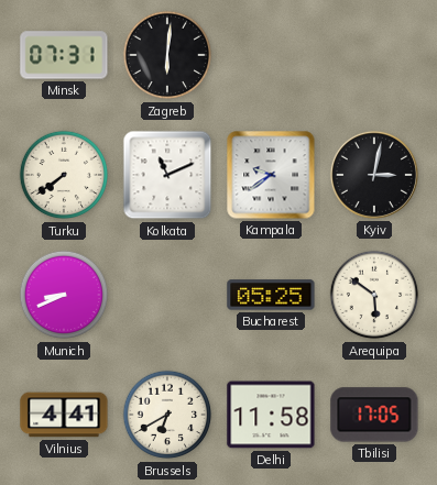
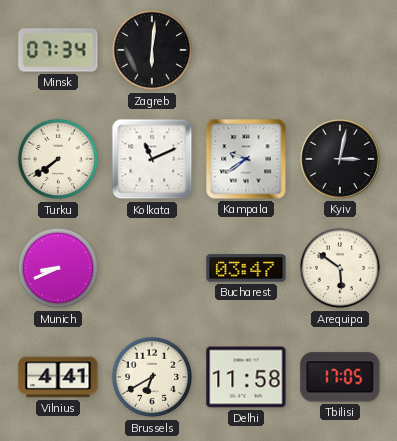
Minsk: 07:31 -> 07:34
Bucharest: 05:25 -> 03:47
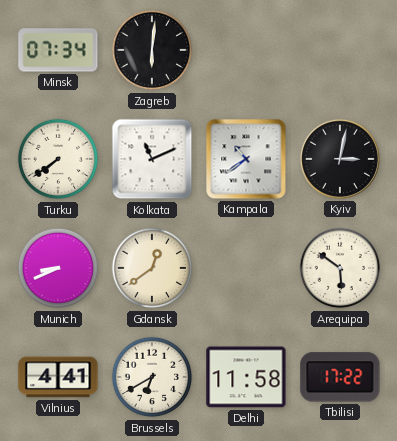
Kampala: 9:39 -> 10:39
Gdansk: none -> 12:39
Bucharest: 03:47 -> none
Tbilisi: 17:05 -> 17:22
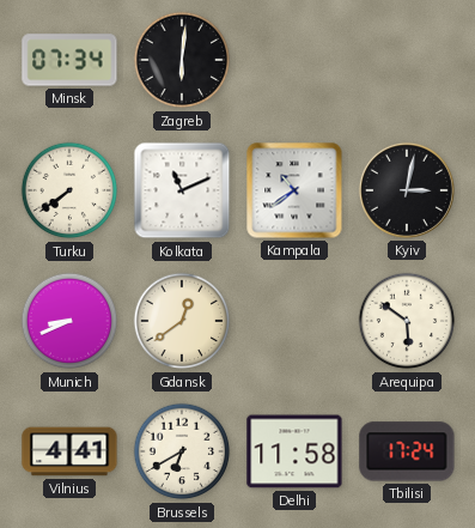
Tbilisi: 17:22 -> 17:24
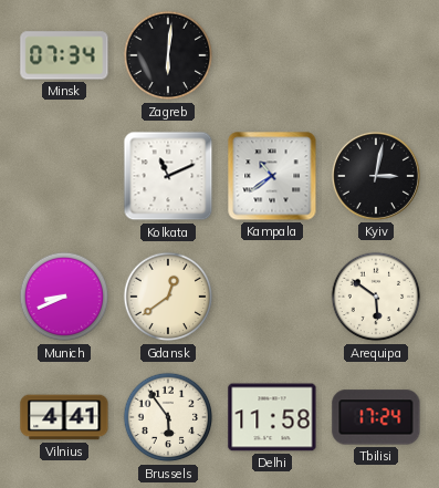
Turku: 7:39 -> none
Brussels: 6:40 -> 5:54
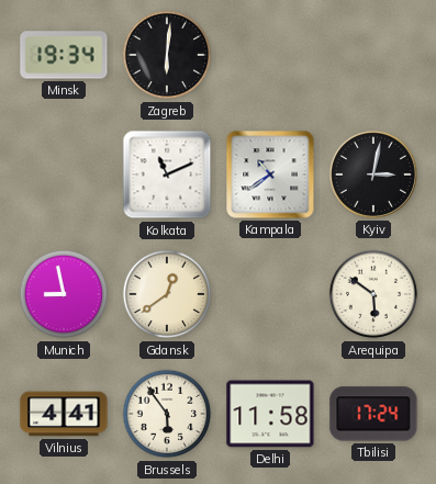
Minsk: 07:34 -> 19:34
Munich: 8:41 -> 8:58
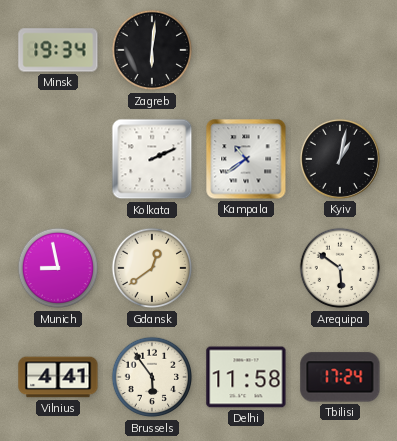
Kolkata: 11:11 -> 2:11
Kyiv: 3:02 -> 1:02
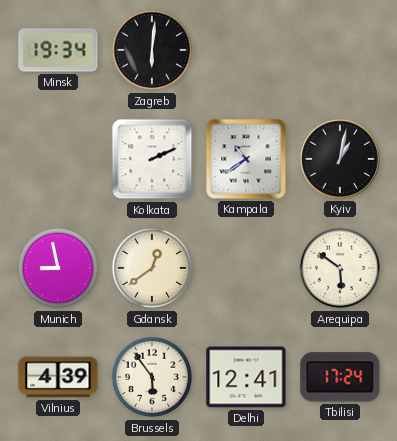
Vilnius: 4:41 -> 4:39
Delhi: 11:58 -> 12:41
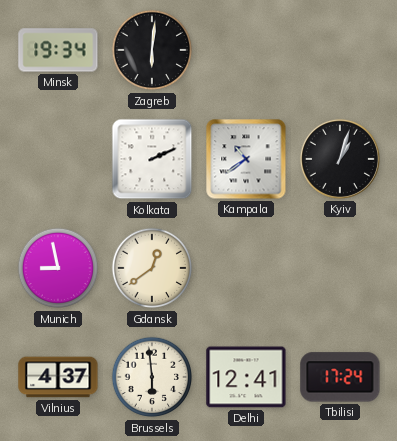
Kyiv: 1:02 -> 1:03
Arequipa: 5:51 -> none
Vilnius: 4:39 -> 4:37
Brussels: 5:54 -> 5:59
